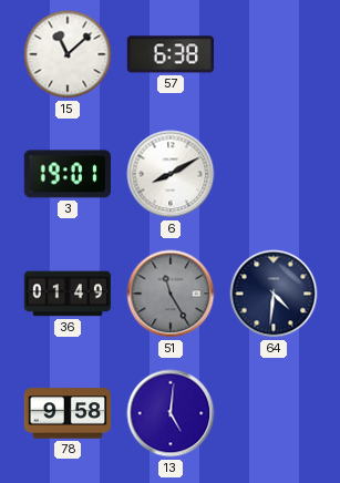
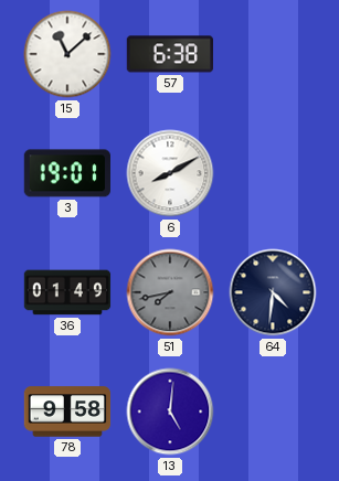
51: 11:25 -> 7:43
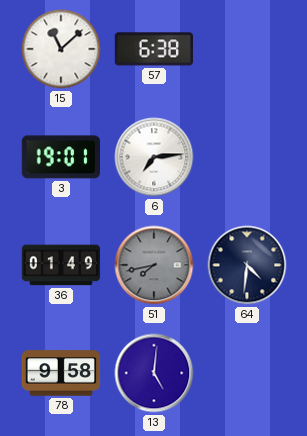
6: 8:10 -> 7:14
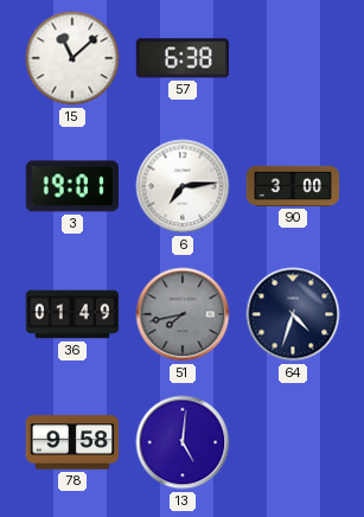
90: none -> 3:00
64: 4:31 -> 4:33
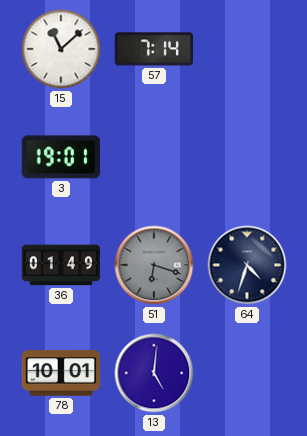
57: 6:38 -> 7:14
6: 7:14 -> none
90: 3:00 -> none
51: 7:43 -> 6:18
78: 9:58 -> 10:01
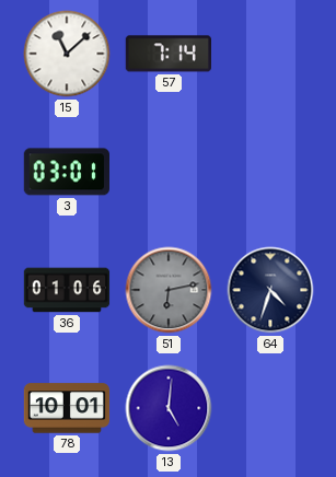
3: 19:01 -> 03:01
36: 01:49 -> 01:06
51: 6:18 -> 6:13
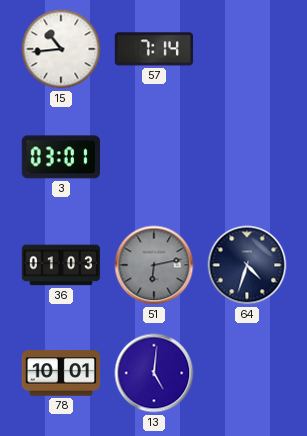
15: 11:08 -> 10:44
36: 01:06 -> 01:03
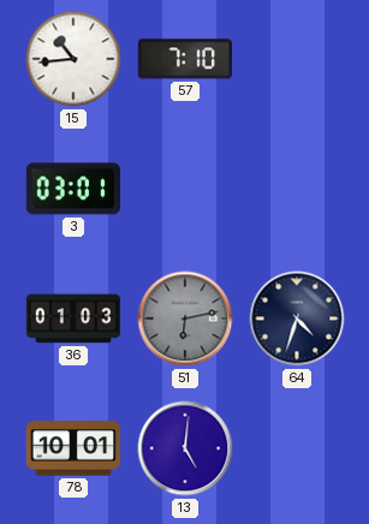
57: 7:14 -> 7:10
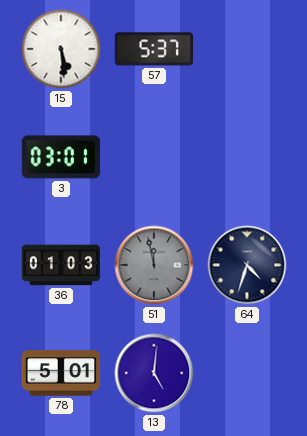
15: 10:44 -> 5:29
57: 7:10 -> 5:37
51: 6:13 -> 11:58
78: 10:01 -> 5:01
